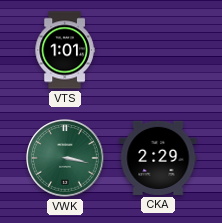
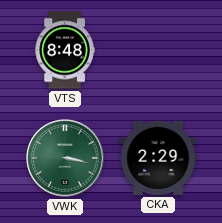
VTS: 1:01 -> 8:48
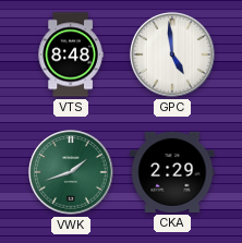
GPC: none -> 4:59
VWK: 3:17 -> 1:42
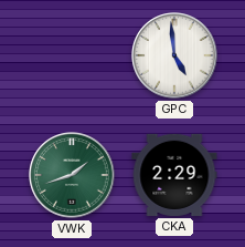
VTS: 8:48 -> none
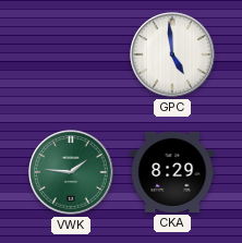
VWK: 1:42 -> 1:46
CKA: 2:29 -> 8:29
